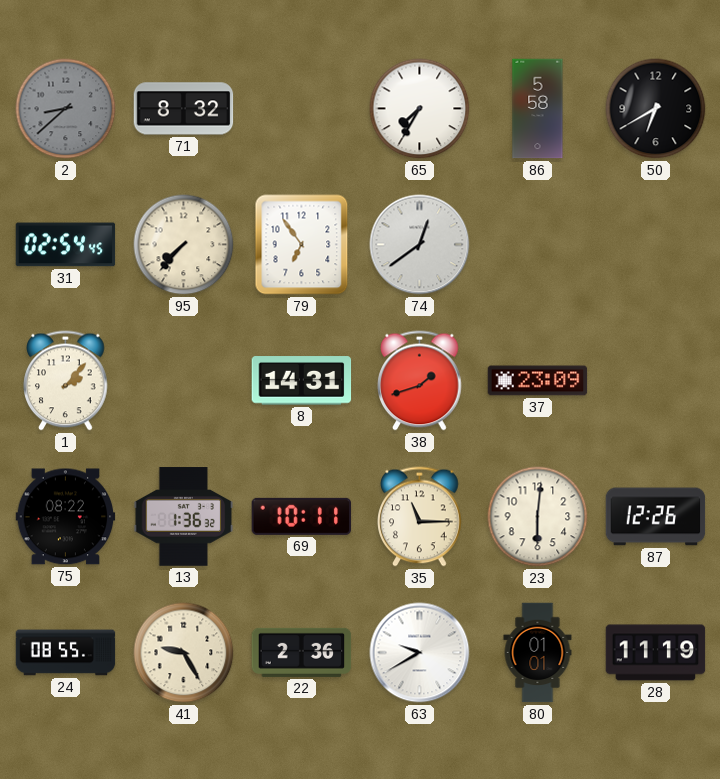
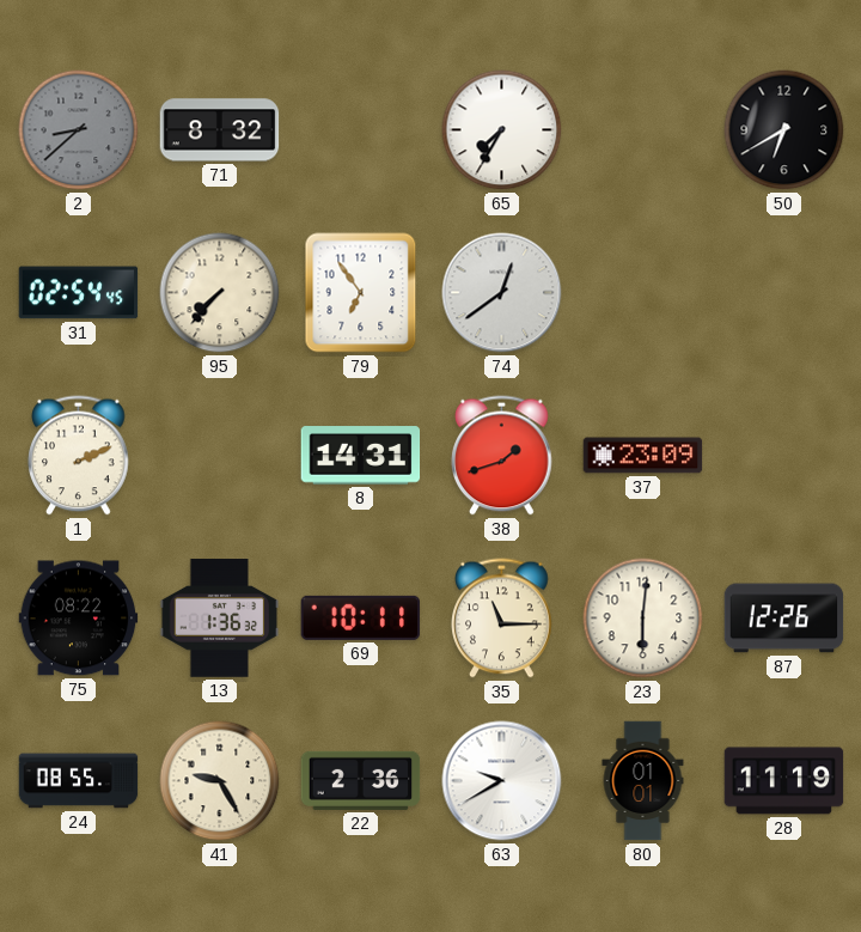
86: 5:58 -> none
1: 2:07 -> 2:11
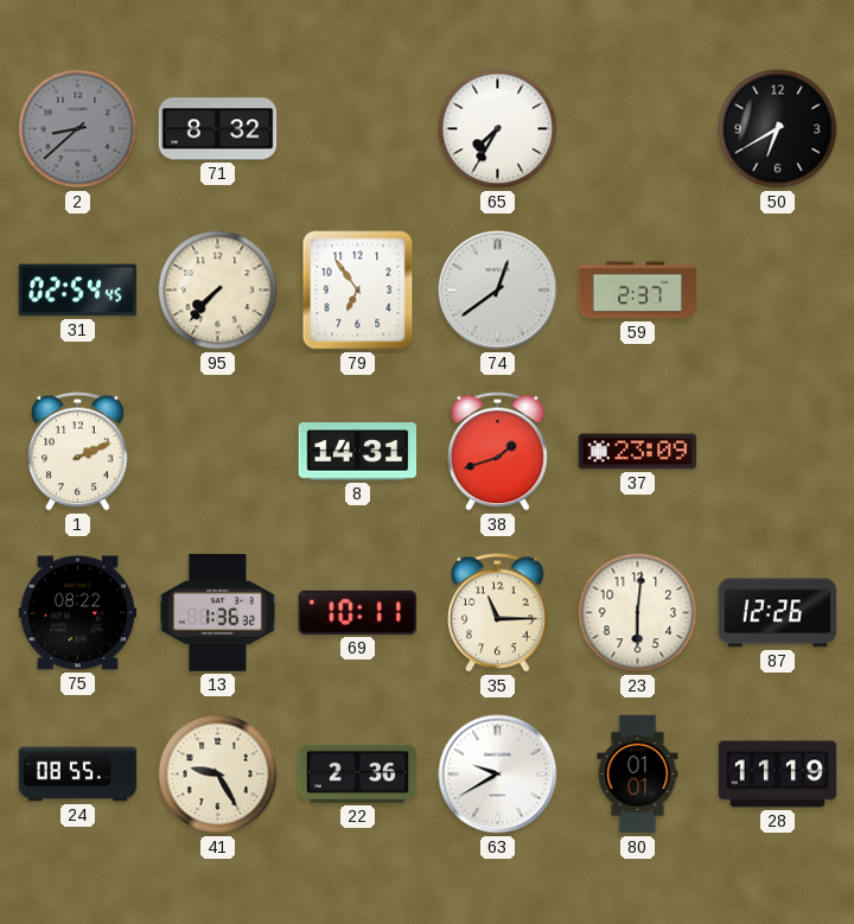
59: none -> 2:37
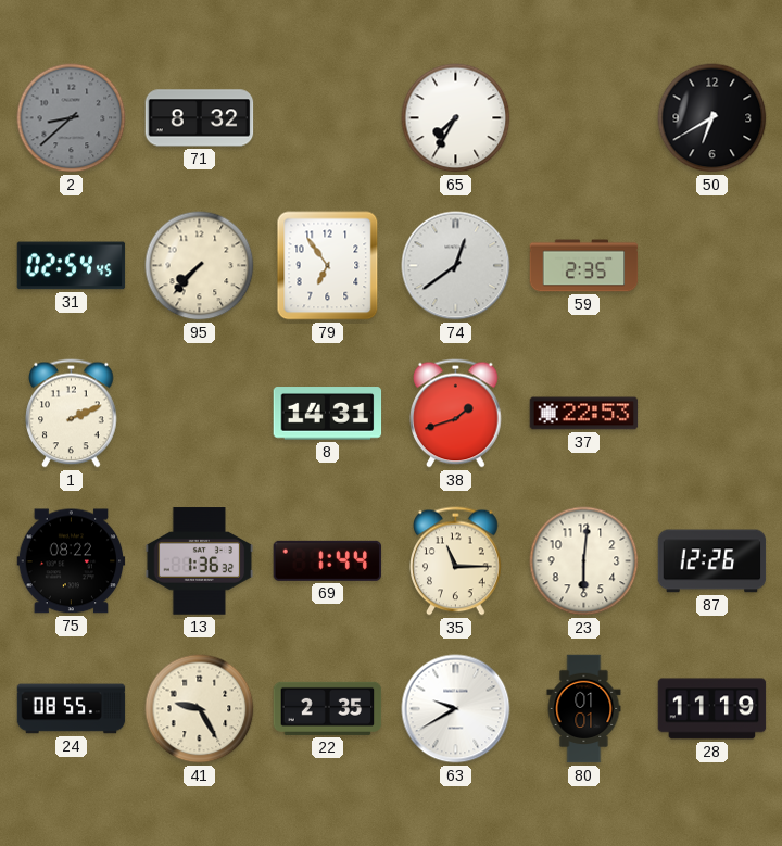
59: 2:37 -> 2:35
37: 23:09 -> 22:53
69: 10:11 -> 1:44
22: 2:36 -> 2:35
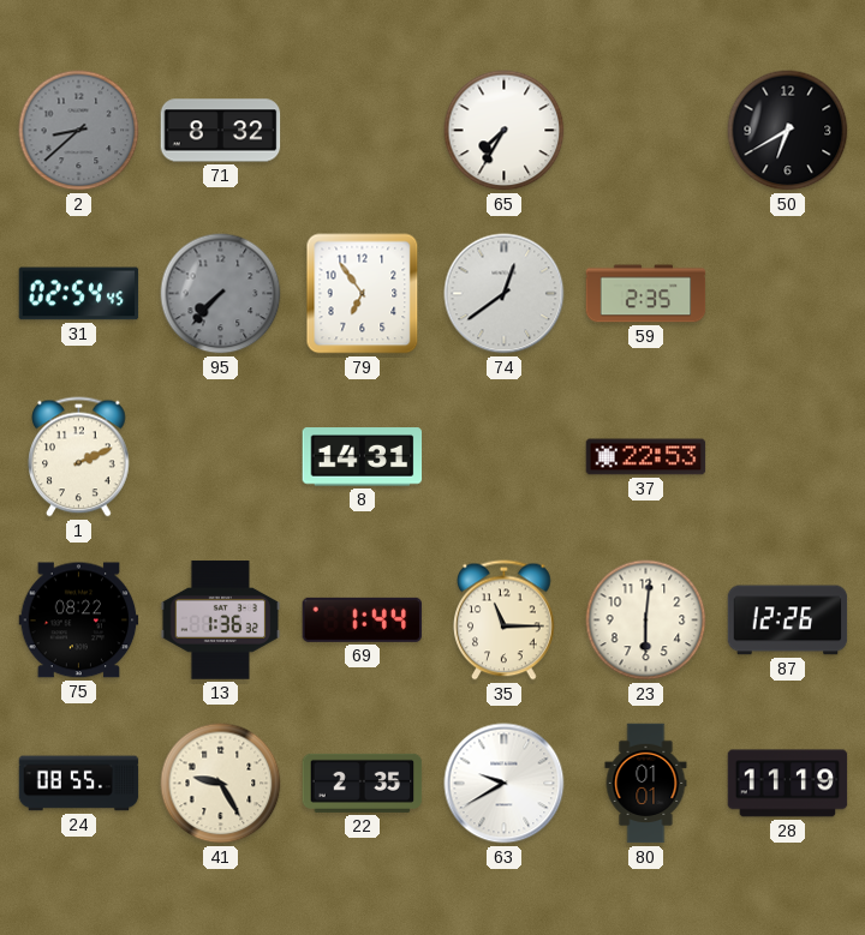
95 dial: cream -> grey
38: 1:42 -> none
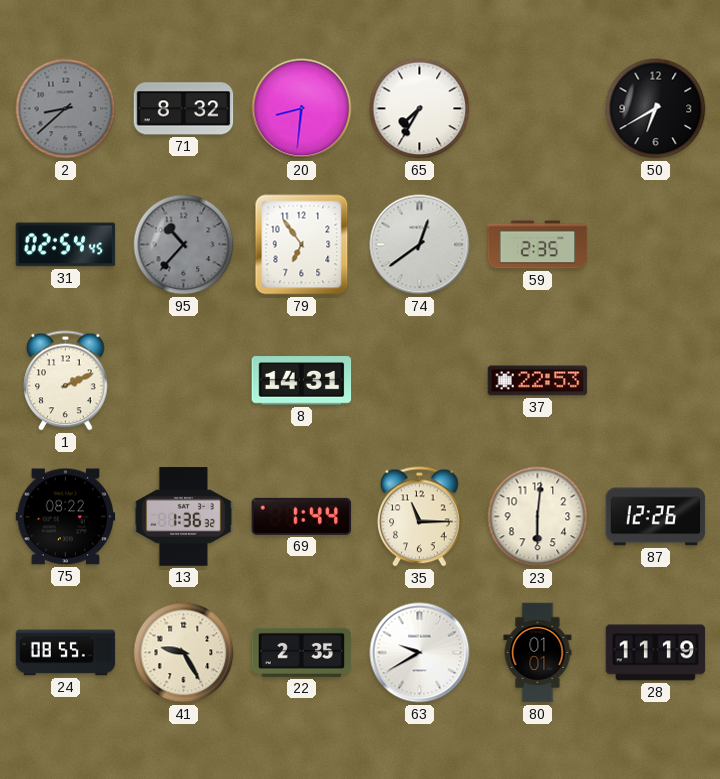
20: none -> 8:31
95: 7:37 -> 10:37
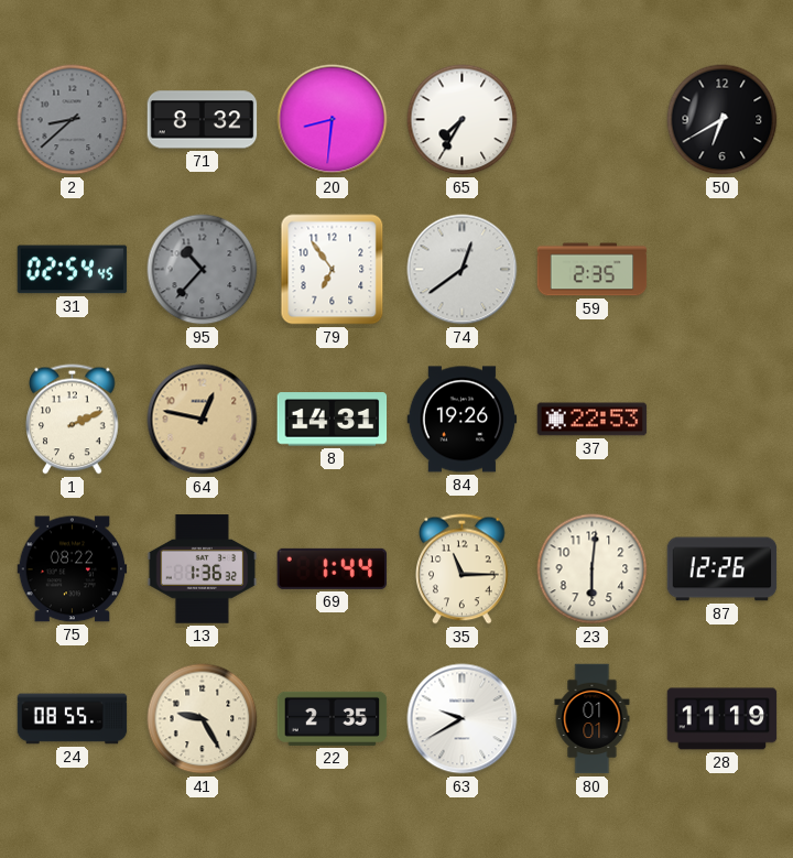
64: none -> 12:47
84: none -> 19:26
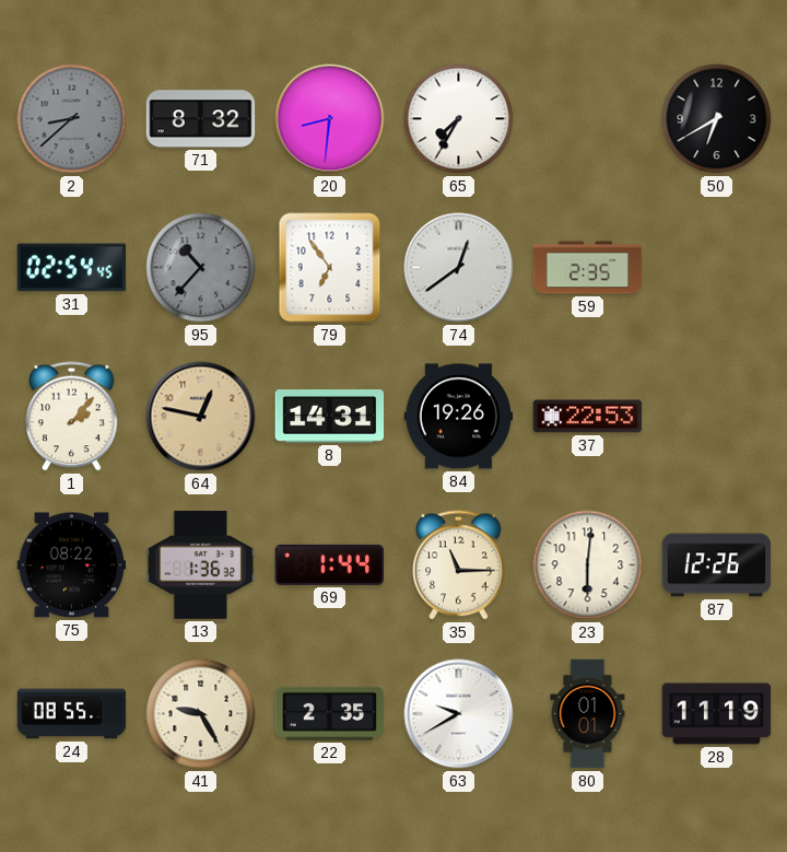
1: 2:11 -> 2:07
